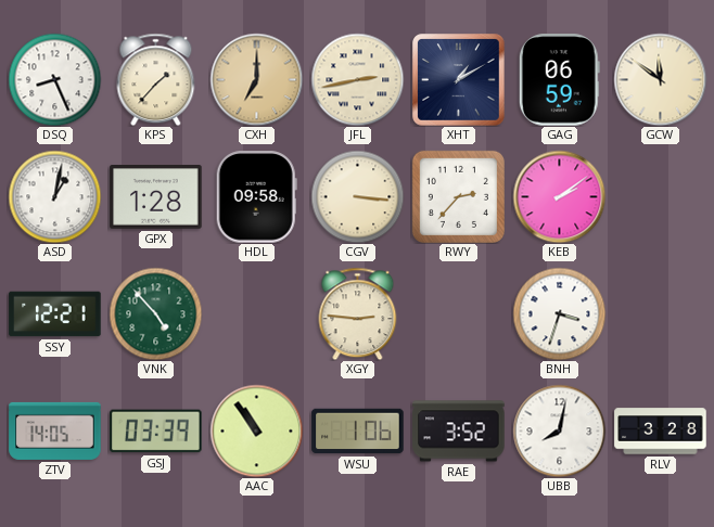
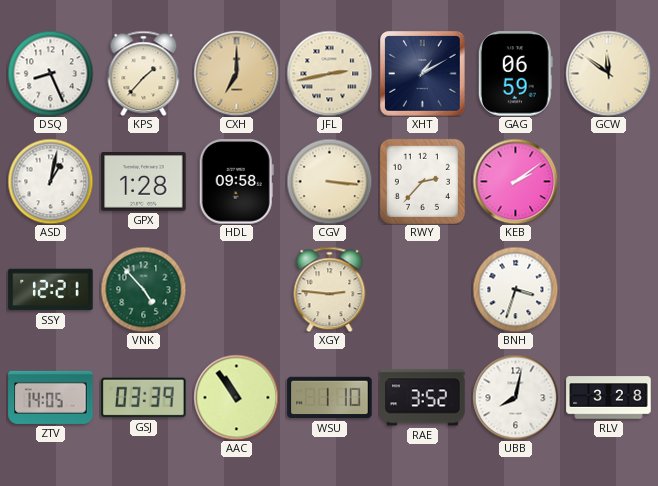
WSU: 1:06 -> 1:10
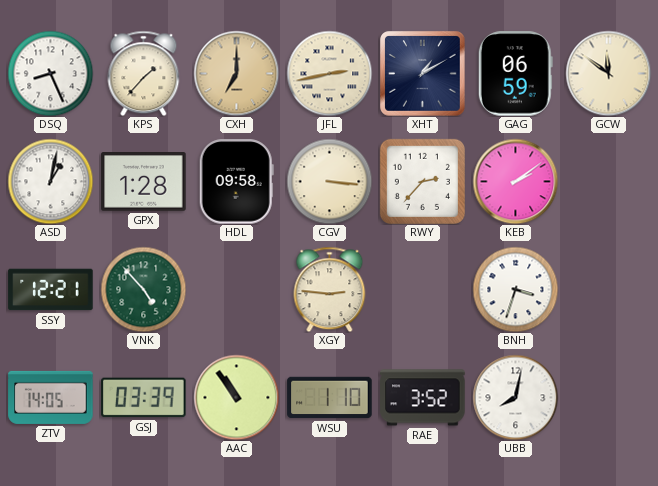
RLV: 3:28 -> none
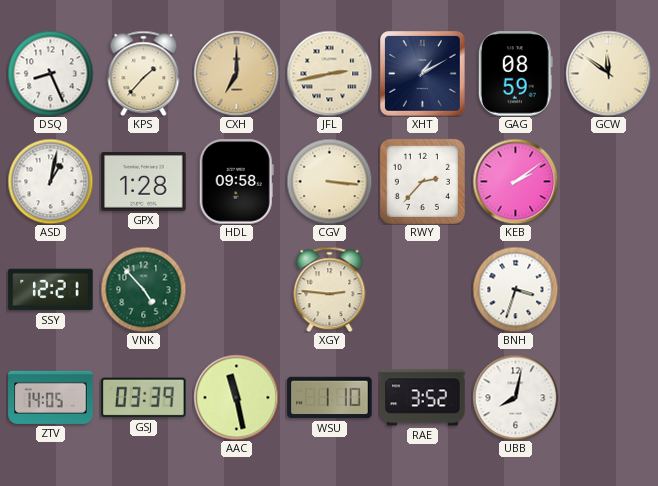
GAG: 06:59 -> 08:59
AAC: 10:54 -> 11:28
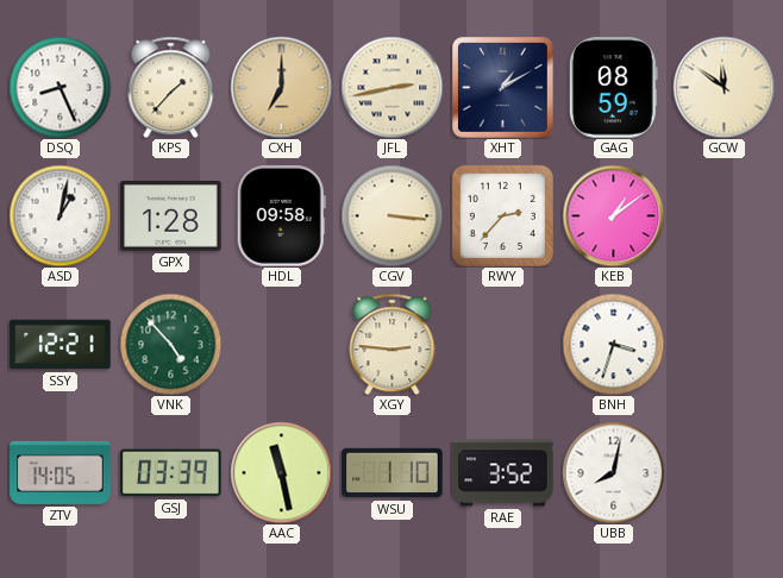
KEB: 2:09 -> 1:09
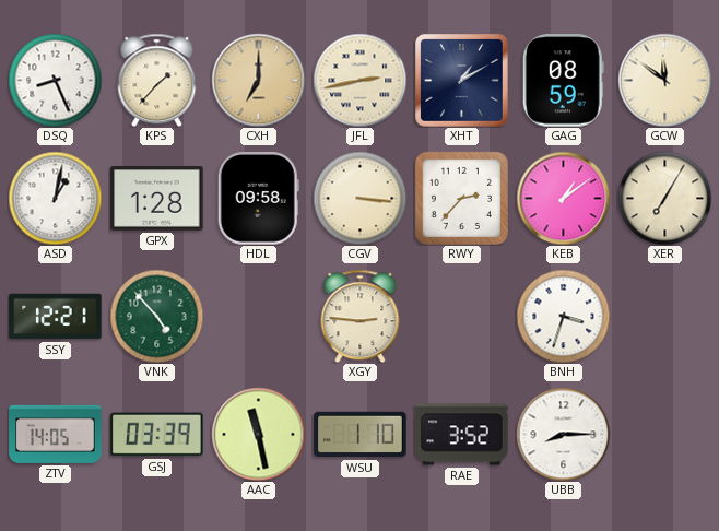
XER: none -> 7:05
UBB: 8:02 -> 8:15
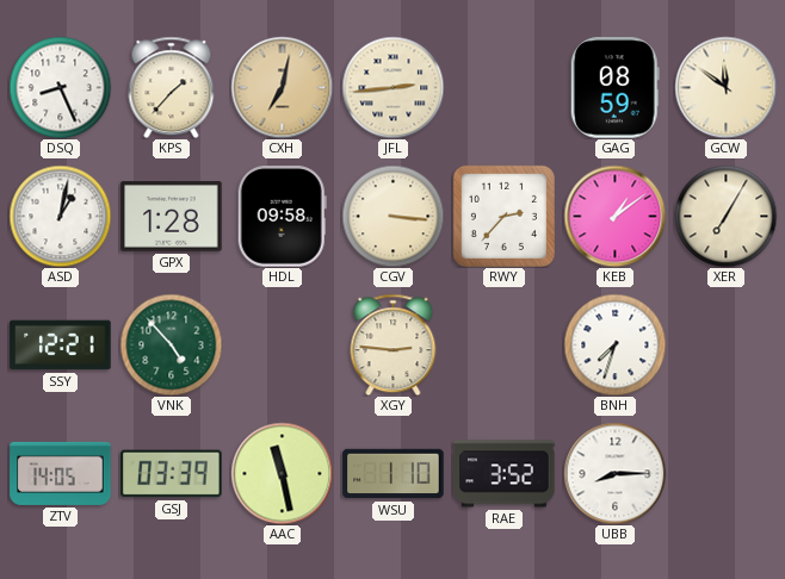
CXH: 7:00 -> 7:02
JFL: 2:43 -> 2:44
XHT: 1:10 -> none
BNH: 3:33 -> 7:33
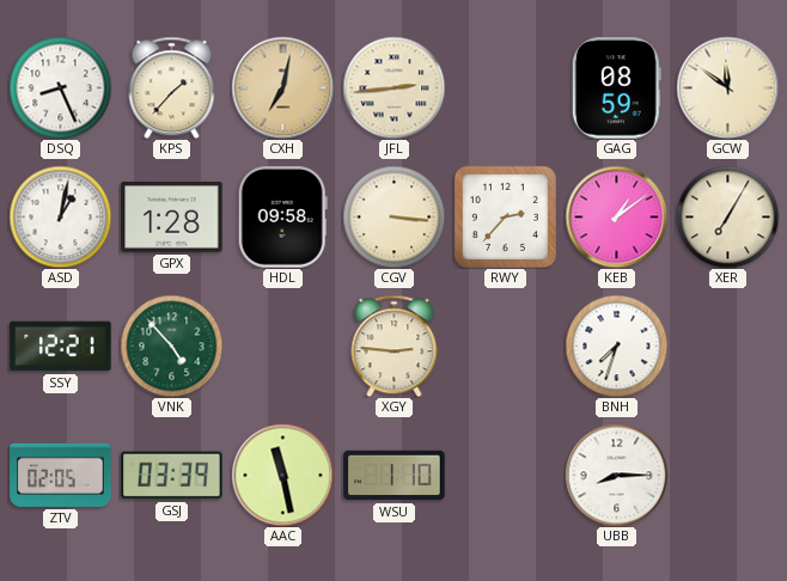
ZTV: 14:05 -> 02:05
RAE: 3:52 -> none
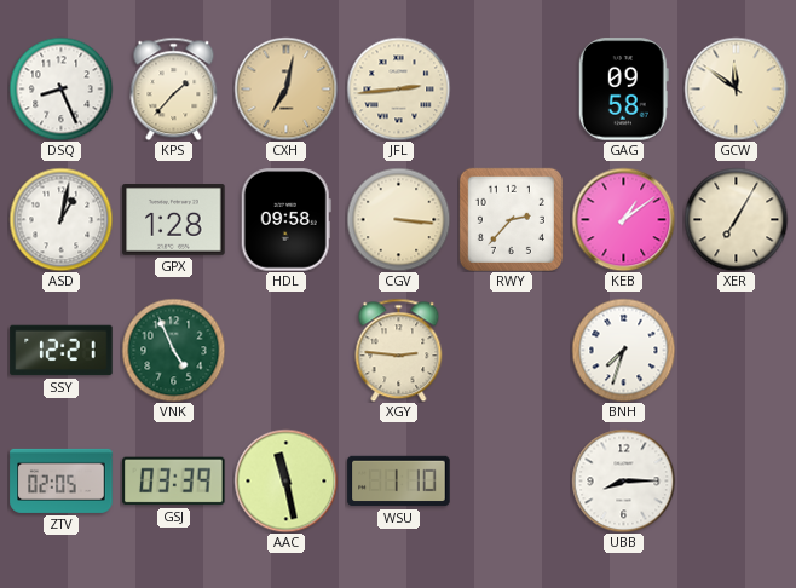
GAG: 08:59 -> 09:58
VNK: 4:53 -> 4:56
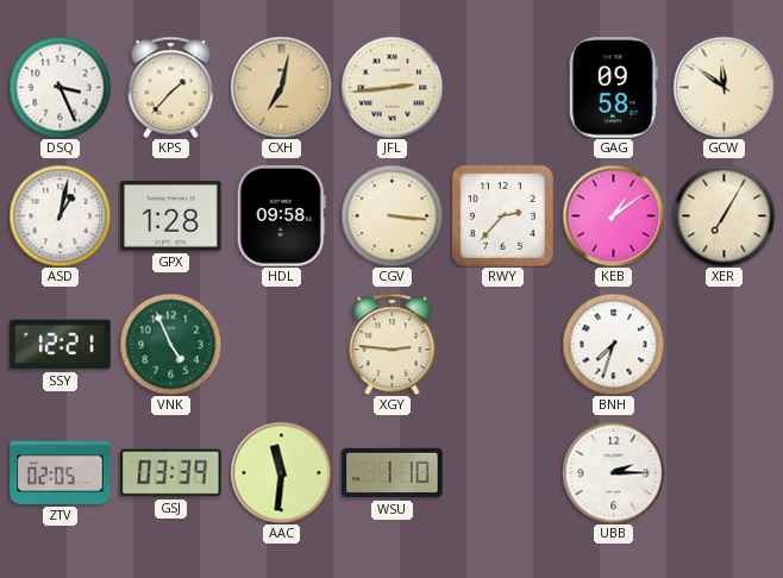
DSQ: 8:26 -> 3:26
AAC: 11:28 -> 11:31
UBB: 8:15 -> 2:15
